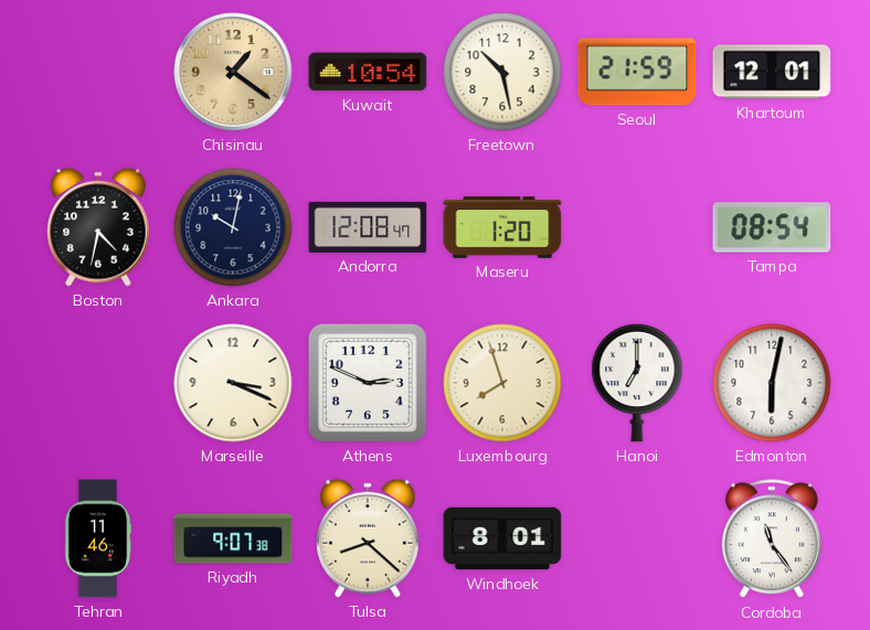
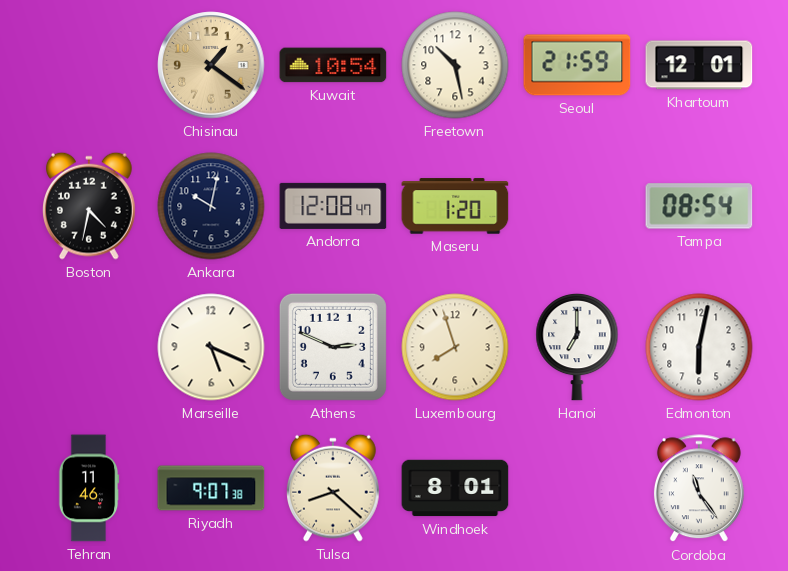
Marseille: 3:19 -> 5:19
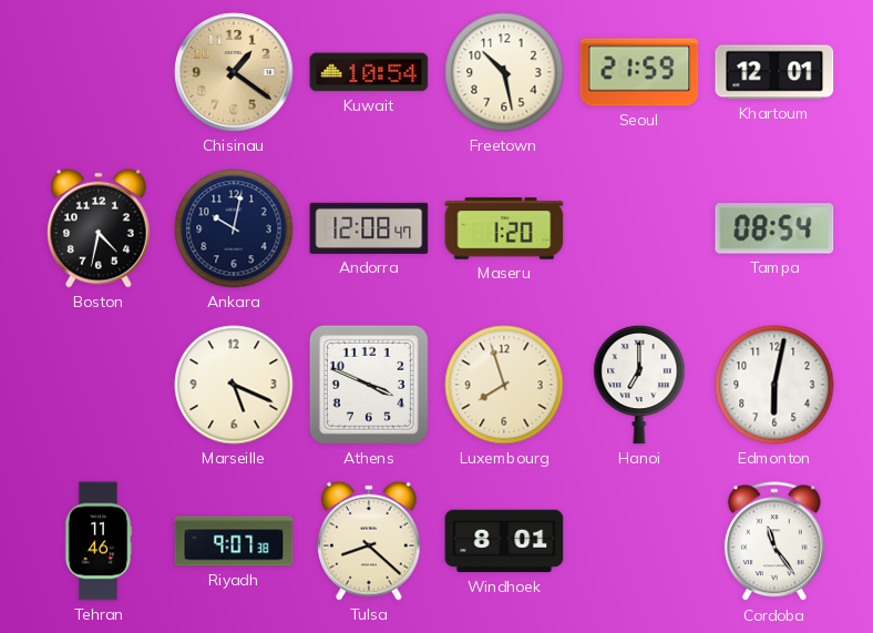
Athens: 2:49 -> 3:49
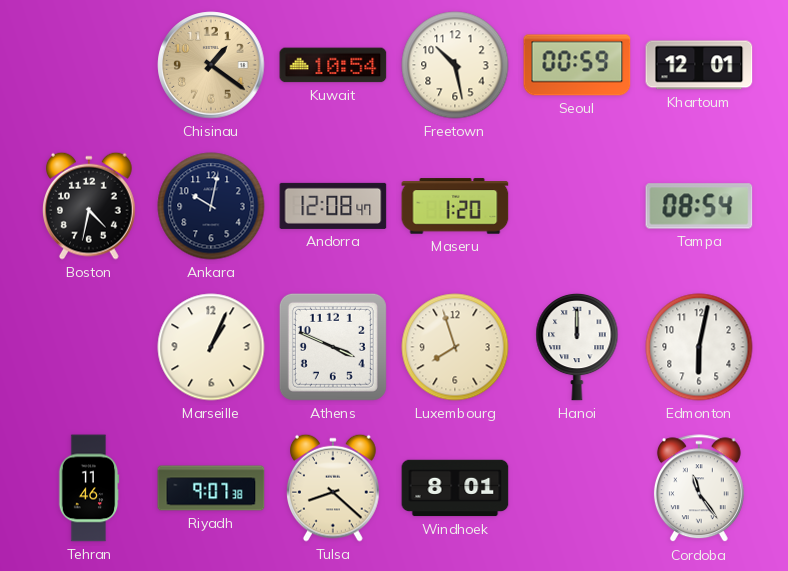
Seoul: 21:59 -> 00:59
Marseille: 5:19 -> 1:04
Hanoi: 7:00 -> 12:00
